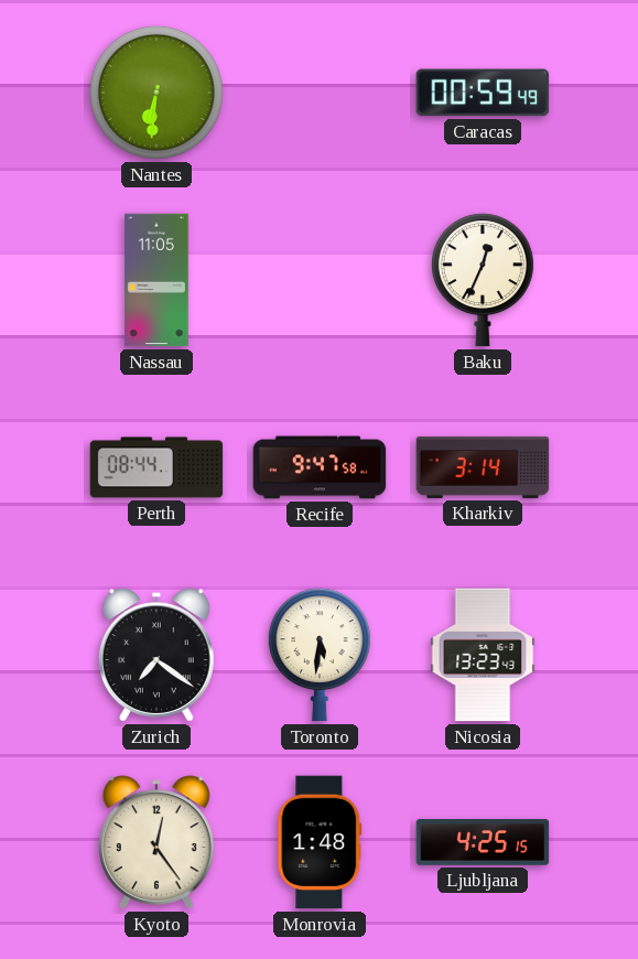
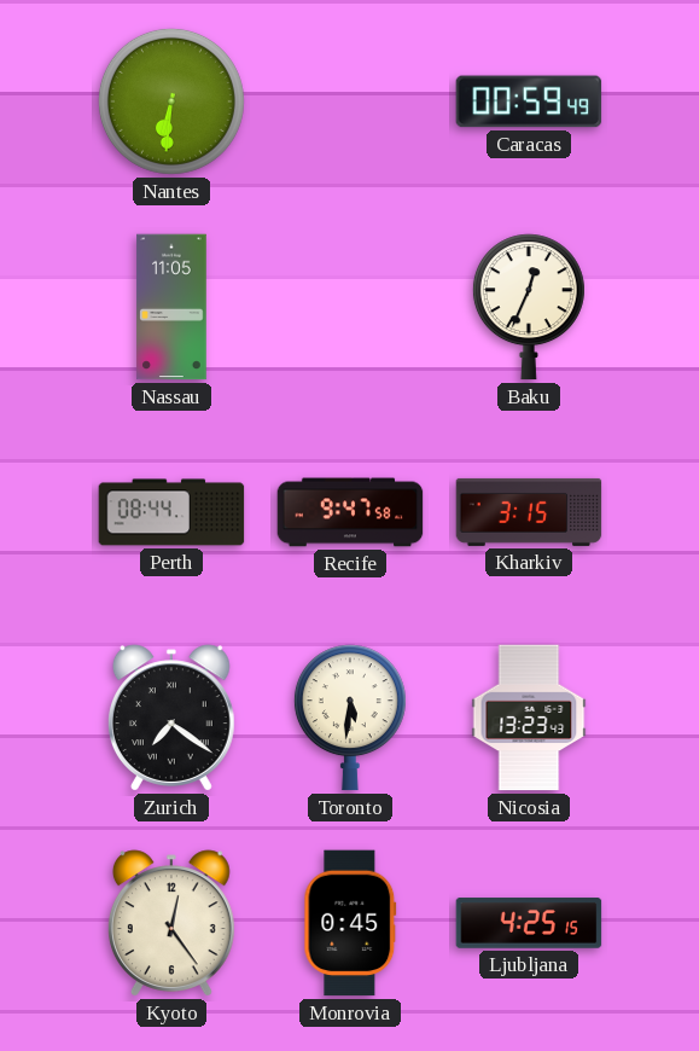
Kharkiv: 3:14 -> 3:15
Monrovia: 1:48 -> 0:45
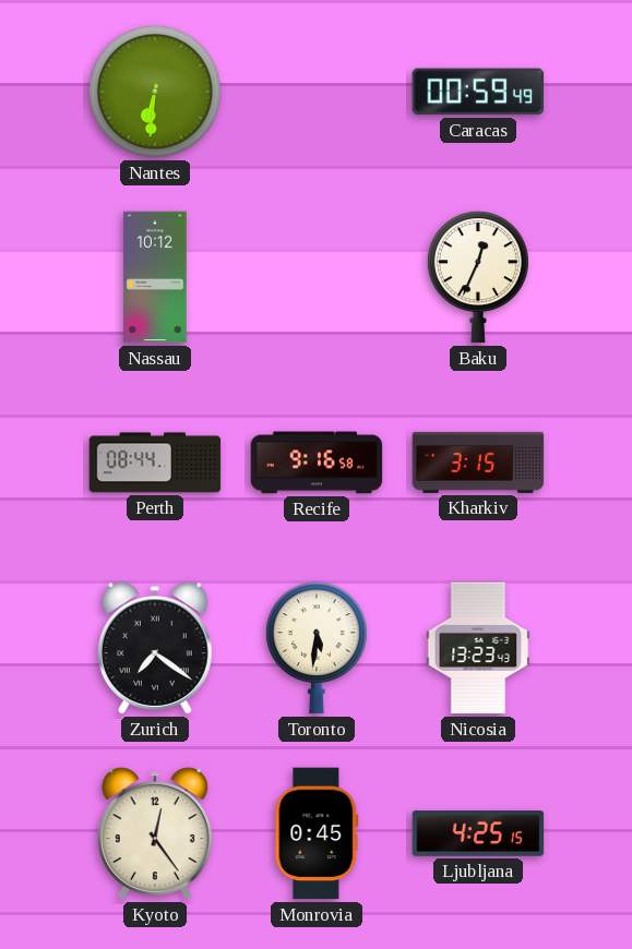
Nassau: 11:05 -> 10:12
Recife: 9:47 -> 9:16
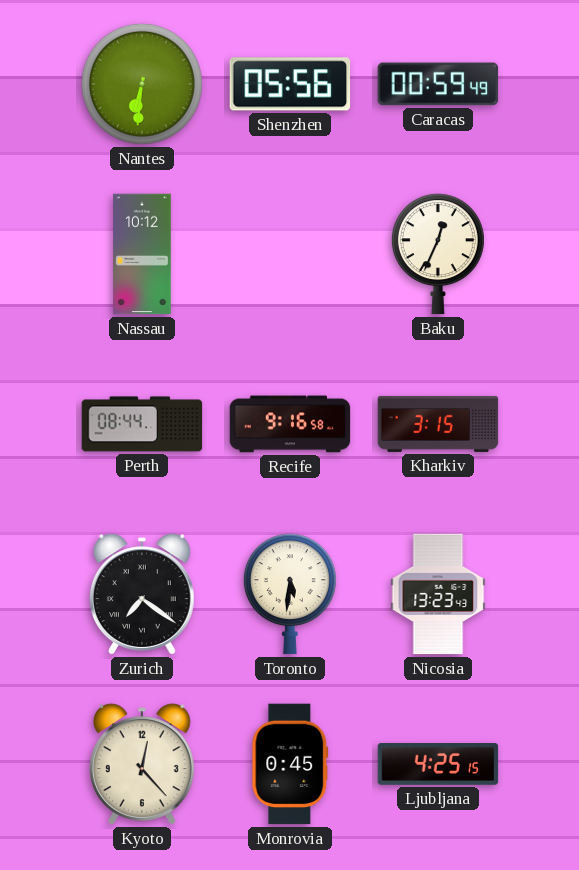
Shenzhen: none -> 05:56
Kyoto: 12:24 -> 12:23
